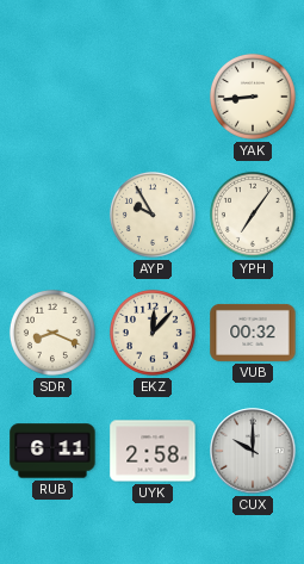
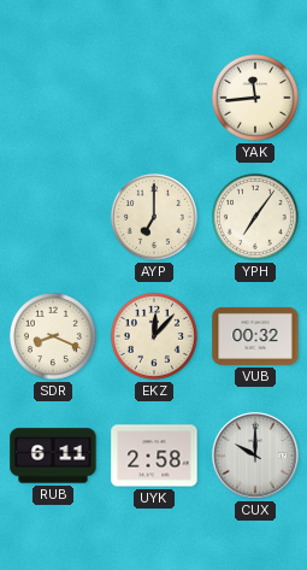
YAK: 8:44 -> 11:44
AYP: 9:55 -> 7:00
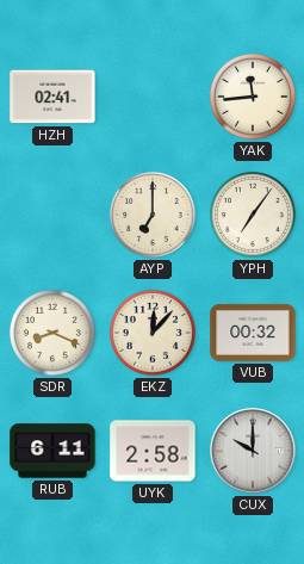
HZH: none -> 02:41
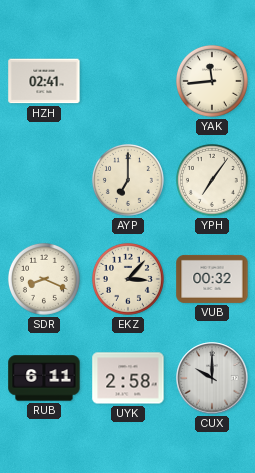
EKZ: 12:07 -> 3:07
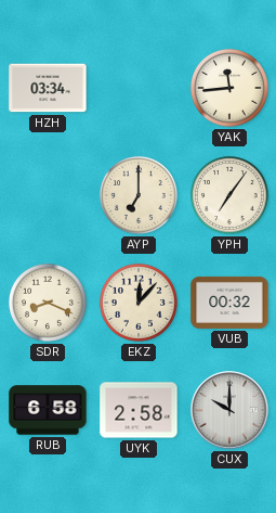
HZH: 02:41 -> 03:34
EKZ: 3:07 -> 12:07
RUB: 6:11 -> 6:58
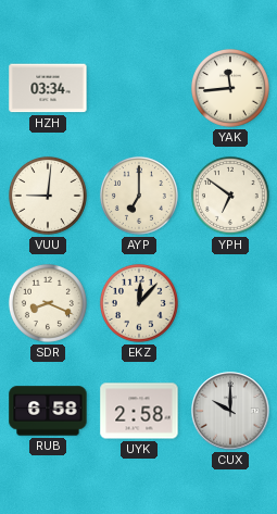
VUU: none -> 9:01
YPH: 7:06 -> 6:51
VUB: 00:32 -> none
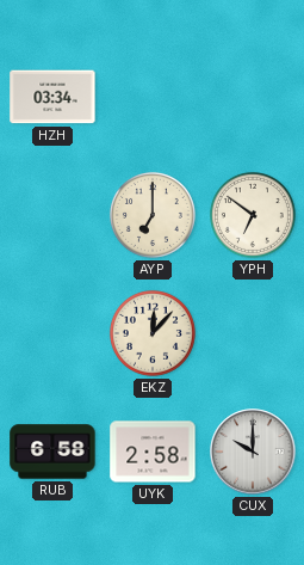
YAK: 11:44 -> none
VUU: 9:01 -> none
SDR: 8:19 -> none
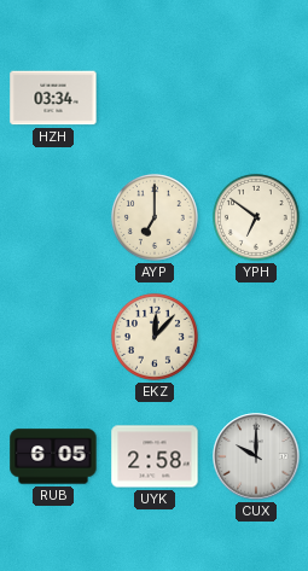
RUB: 6:58 -> 6:05
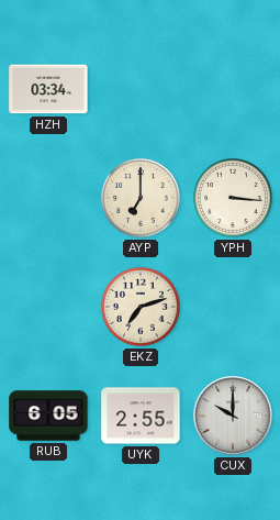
YPH: 6:51 -> 3:16
EKZ: 12:07 -> 7:12
UYK: 2:58 -> 2:55
